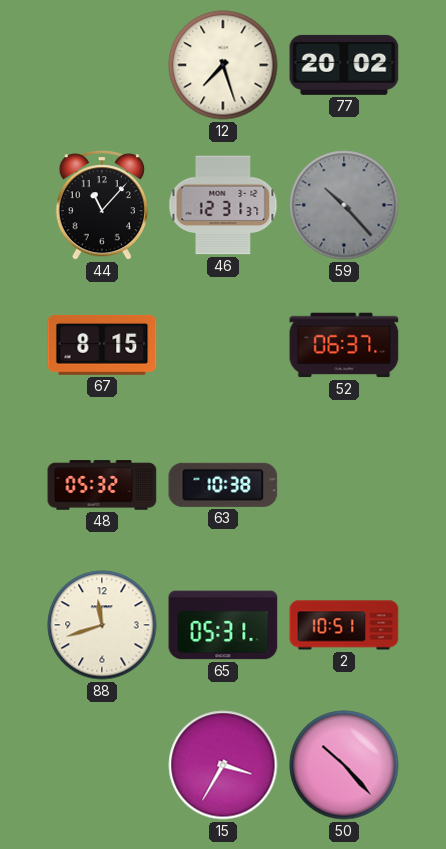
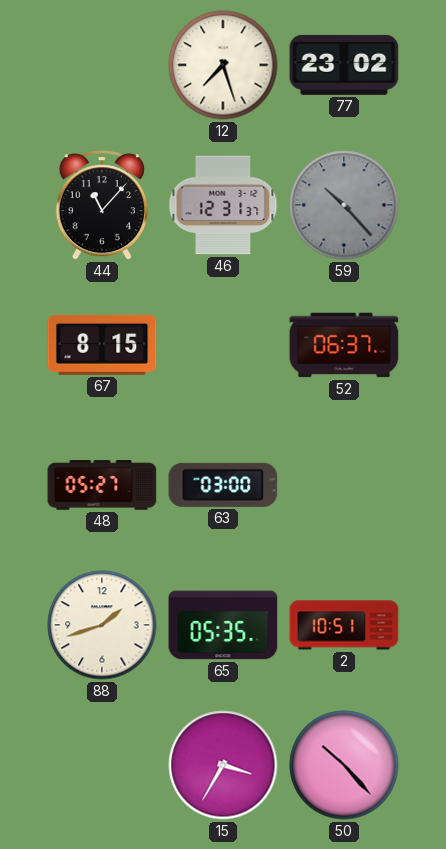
77: 20:02 -> 23:02
48: 05:32 -> 05:27
63: 10:38 -> 03:00
88: 11:42 -> 1:42
65: 05:31 -> 05:35
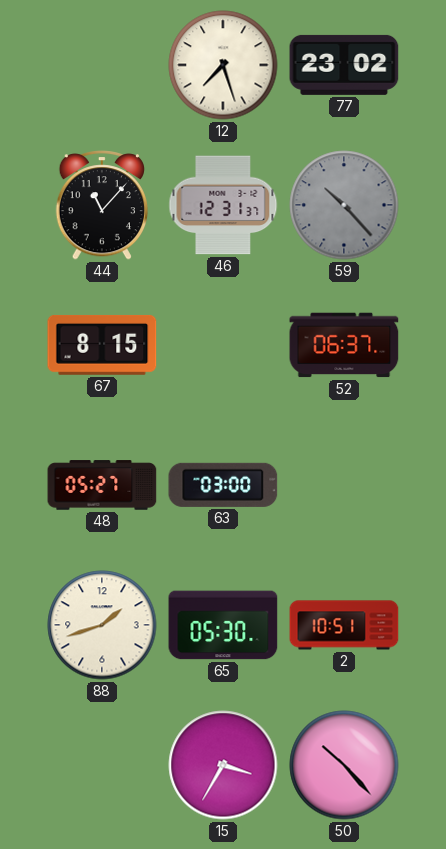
65: 05:35 -> 05:30
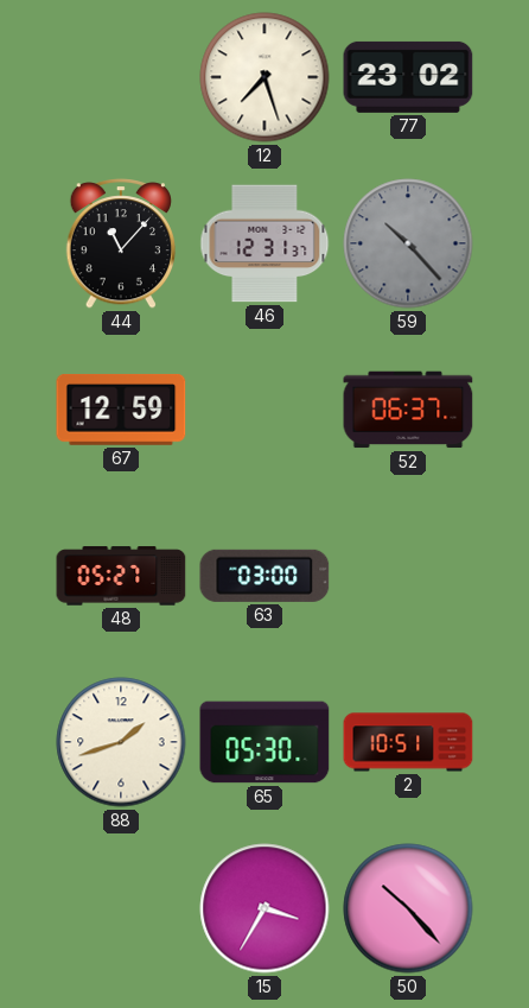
67: 8:15 -> 12:59
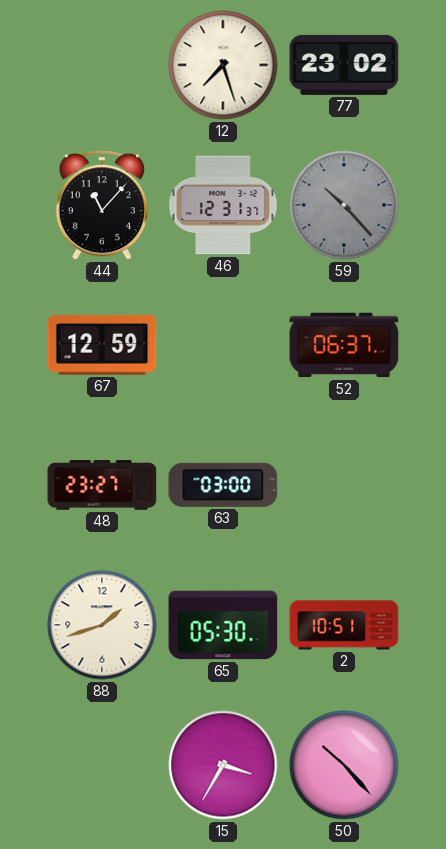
48: 05:27 -> 23:27
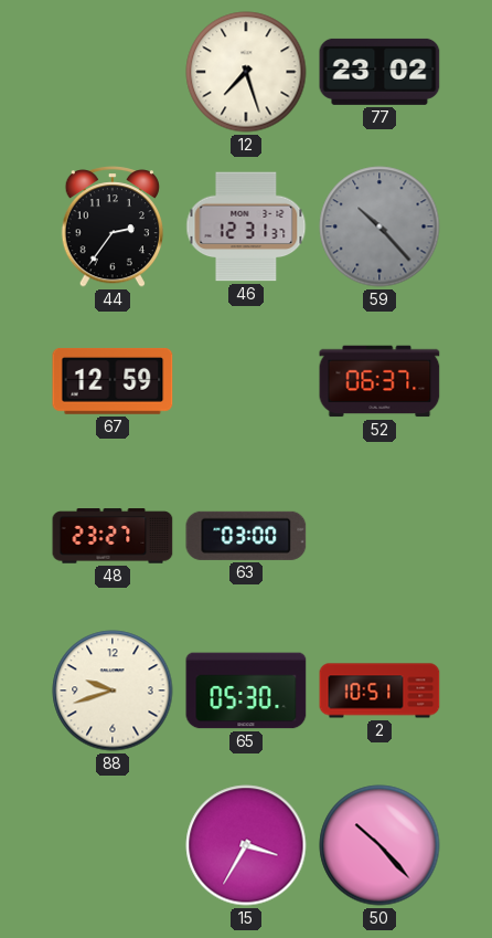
44: 11:07 -> 2:36
88: 1:42 -> 9:42
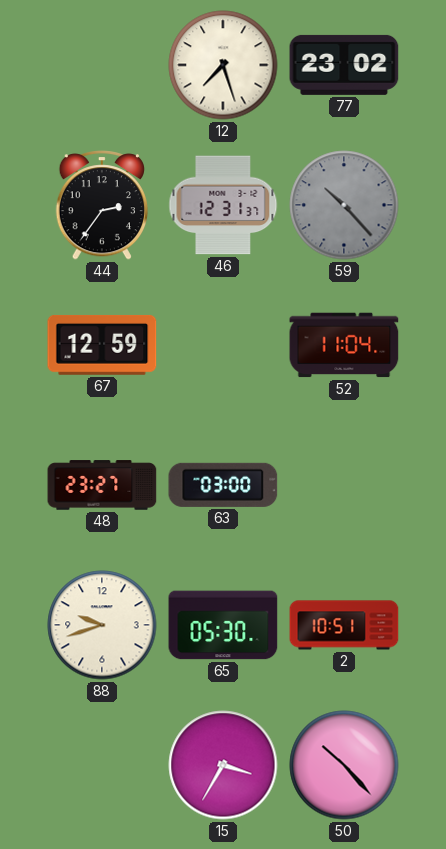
52: 06:37 -> 11:04
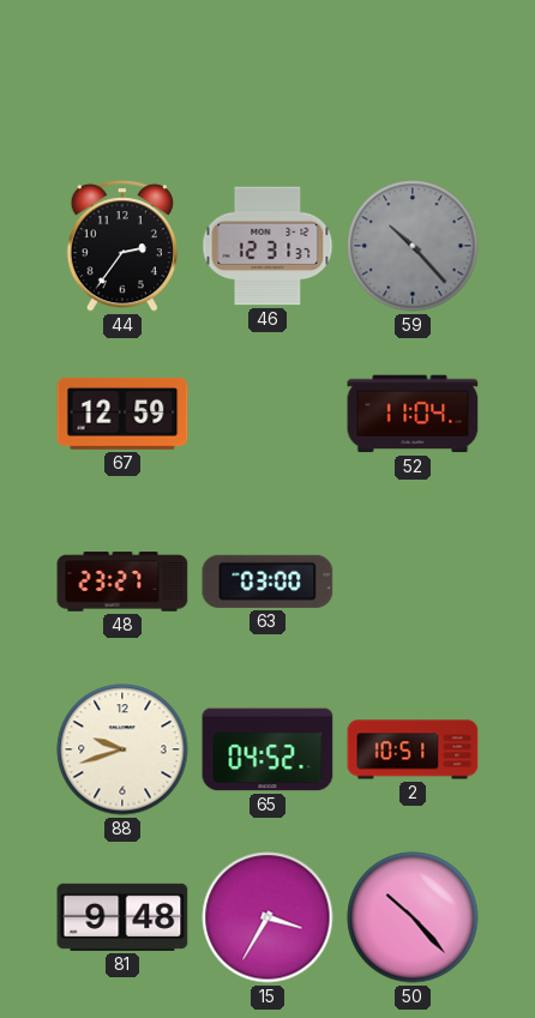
12: 7:27 -> none
77: 23:02 -> none
65: 05:30 -> 04:52
81: none -> 9:48
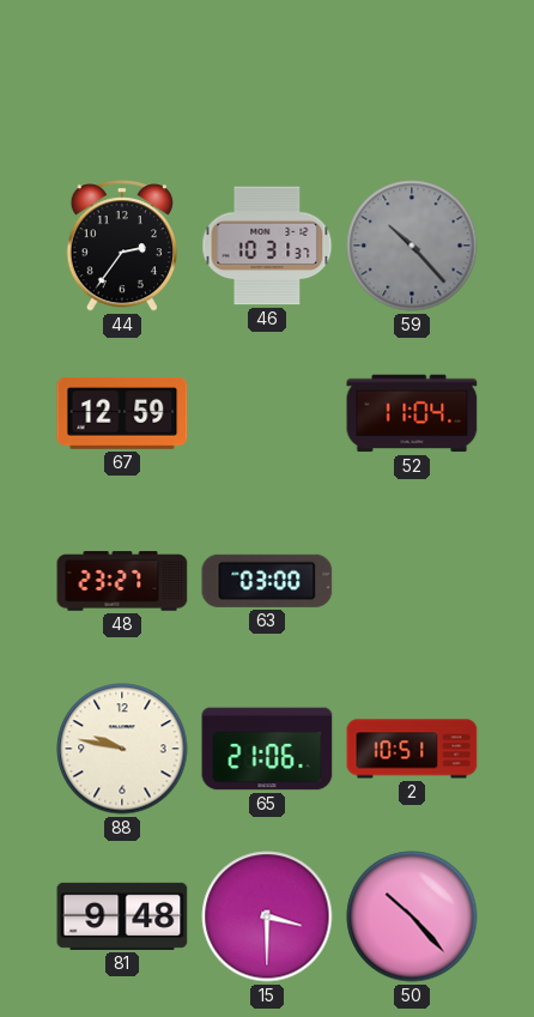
46: 12:31 -> 10:31
88: 9:42 -> 9:47
65: 04:52 -> 21:06
15: 3:35 -> 3:30
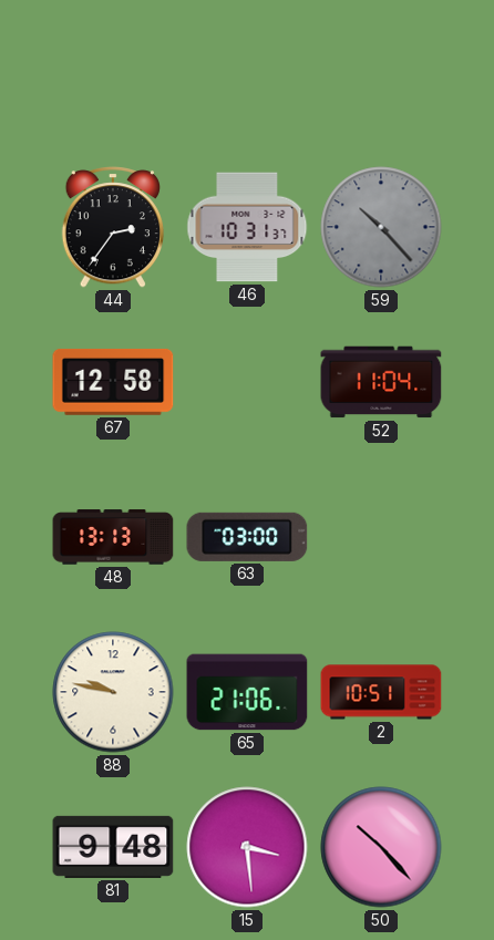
67: 12:59 -> 12:58
48: 23:27 -> 13:13
15: 3:30 -> 3:29
